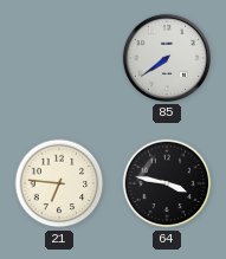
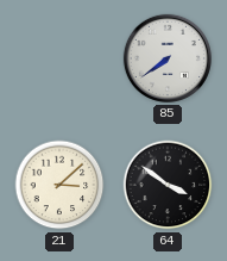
21: 6:46 -> 3:08
64: 3:47 -> 3:51
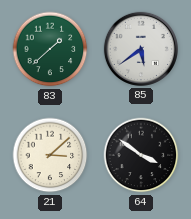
83: none -> 1:38
85: 7:39 -> 5:39
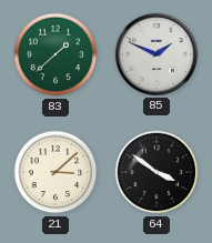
85: 5:39 -> 1:49
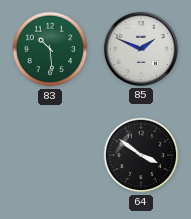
83: 1:38 -> 10:29
21: 3:08 -> none
